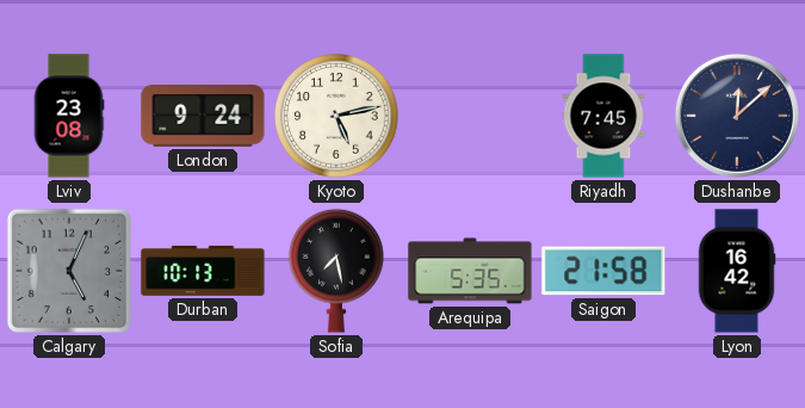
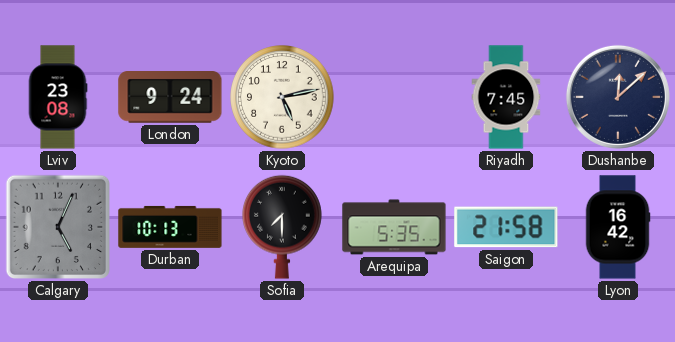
Sofia: 7:28 -> 7:30
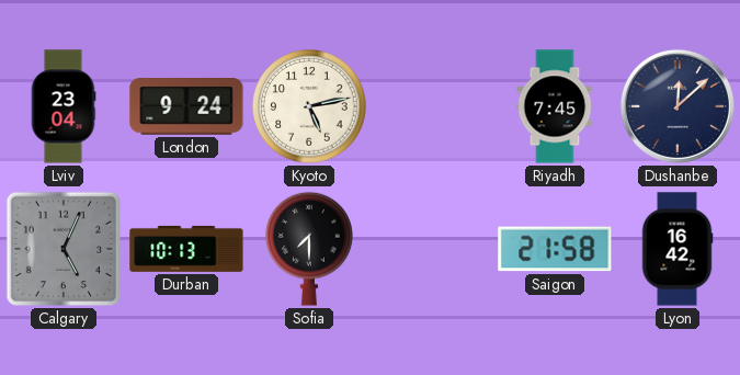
Lviv: 23:08 -> 23:04
Arequipa: 5:35 -> none
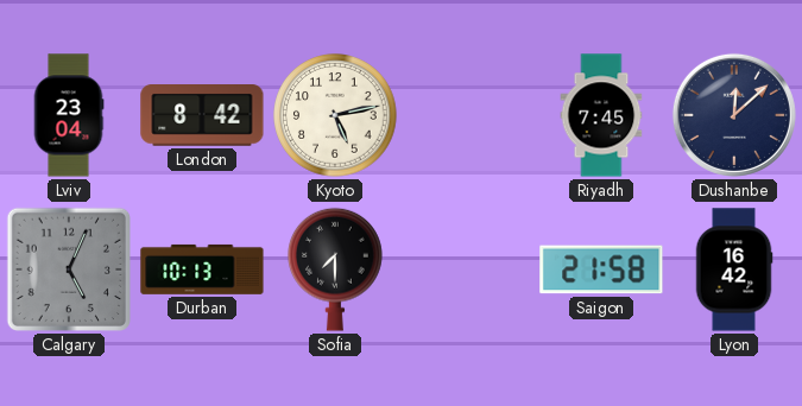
London: 9:24 -> 8:42
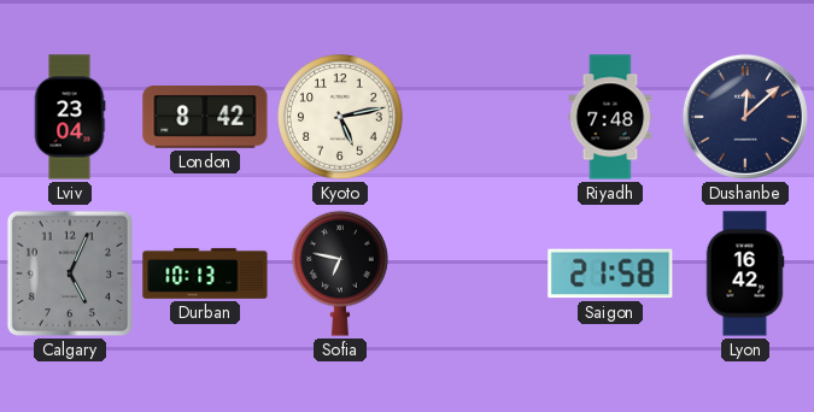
Riyadh: 7:45 -> 7:48
Sofia: 7:30 -> 6:47
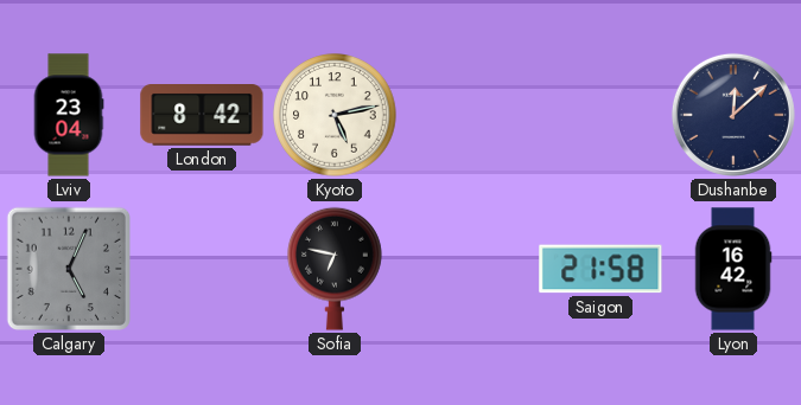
Riyadh: 7:48 -> none
Durban: 10:13 -> none
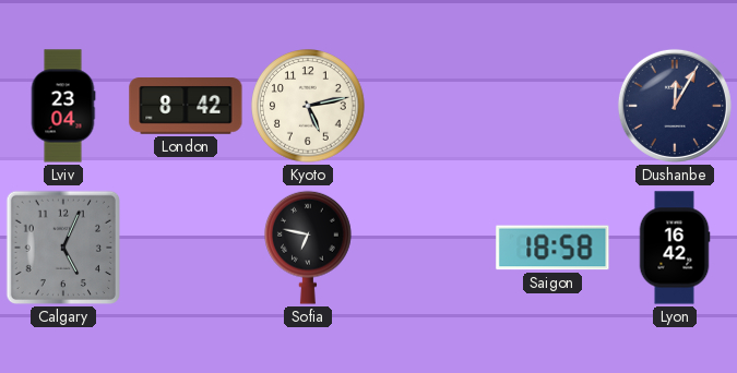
Dushanbe: 12:08 -> 12:05
Saigon: 21:58 -> 18:58
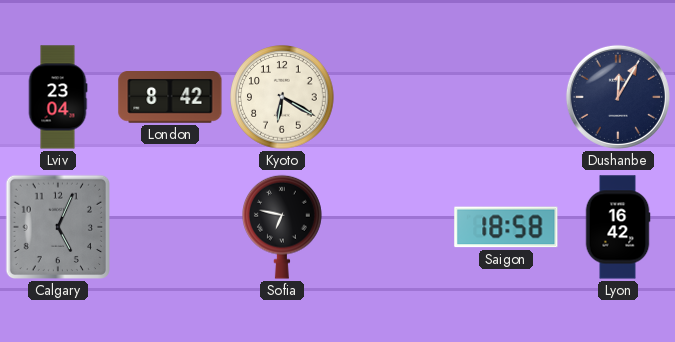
Kyoto: 5:13 -> 6:20
